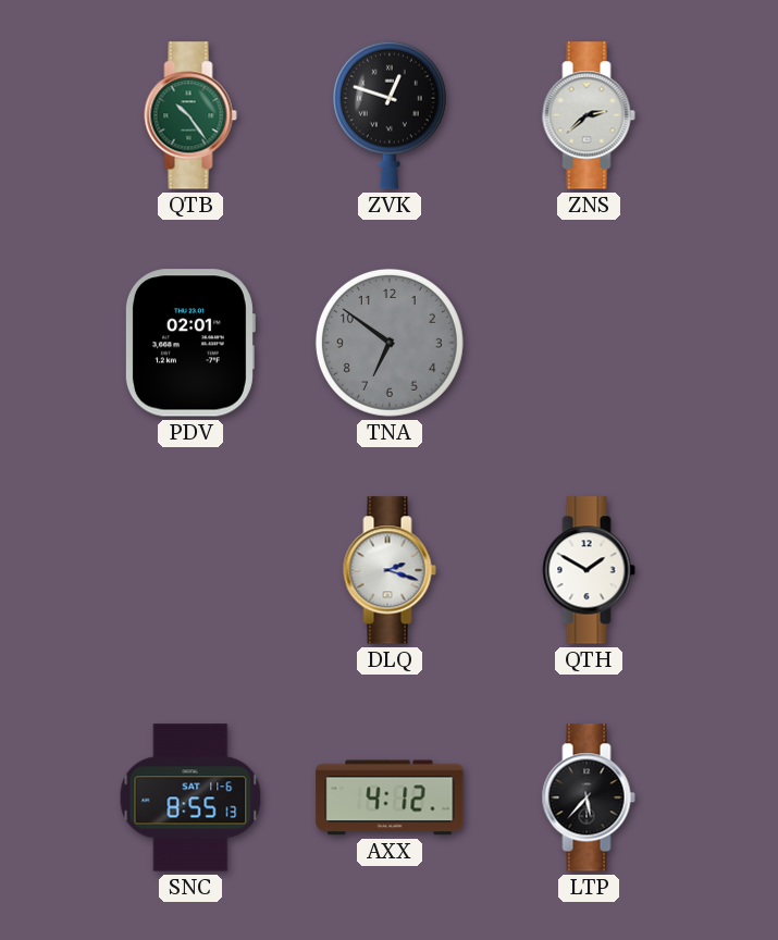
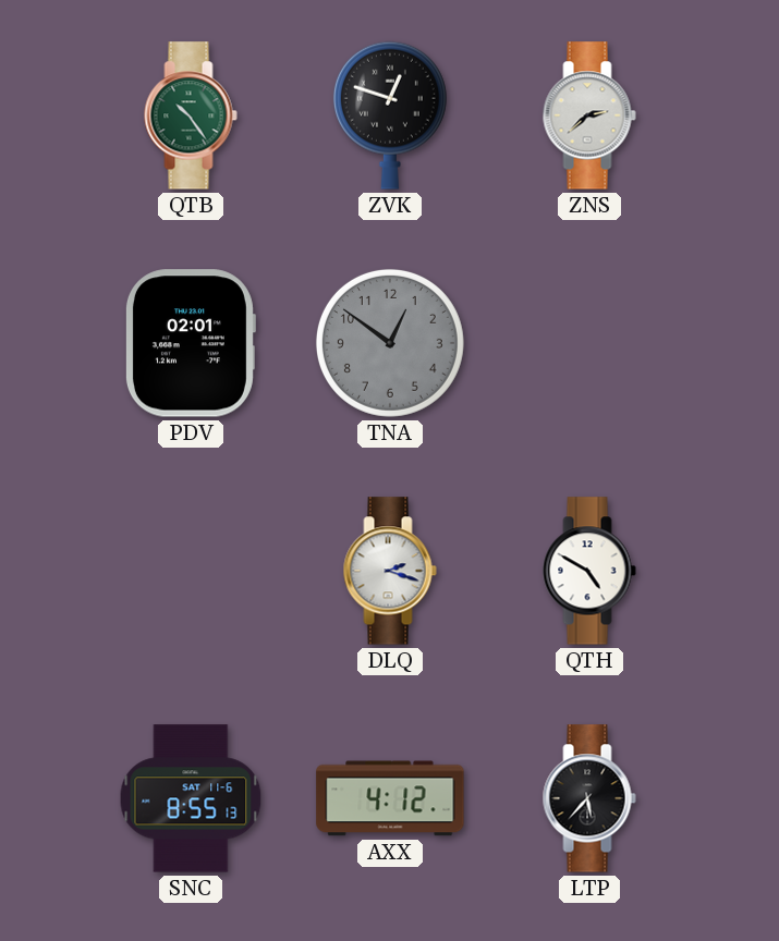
TNA: 6:51 -> 12:51
QTH: 1:50 -> 4:50
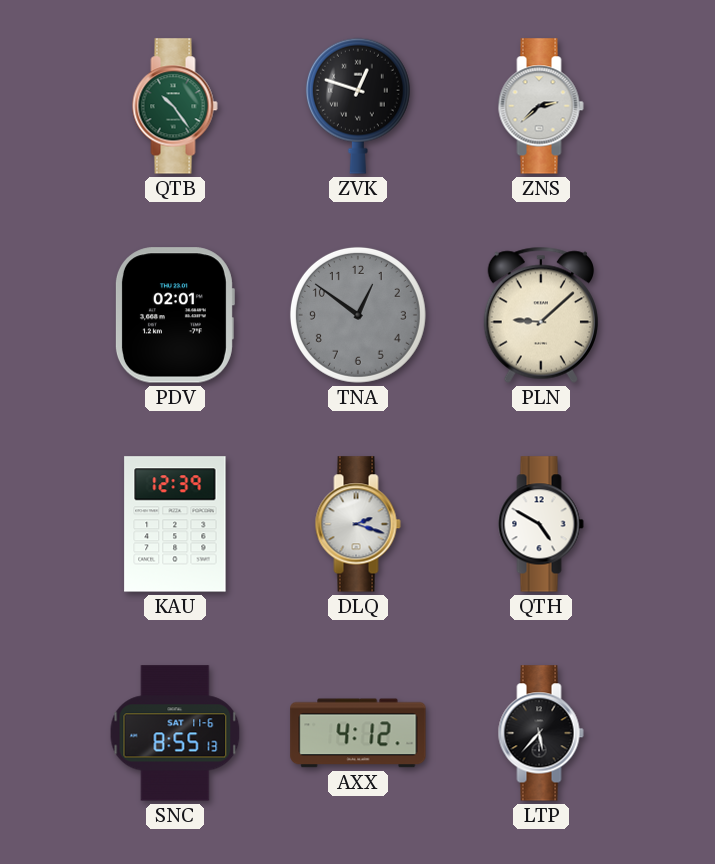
PLN: none -> 9:08
KAU: none -> 12:39
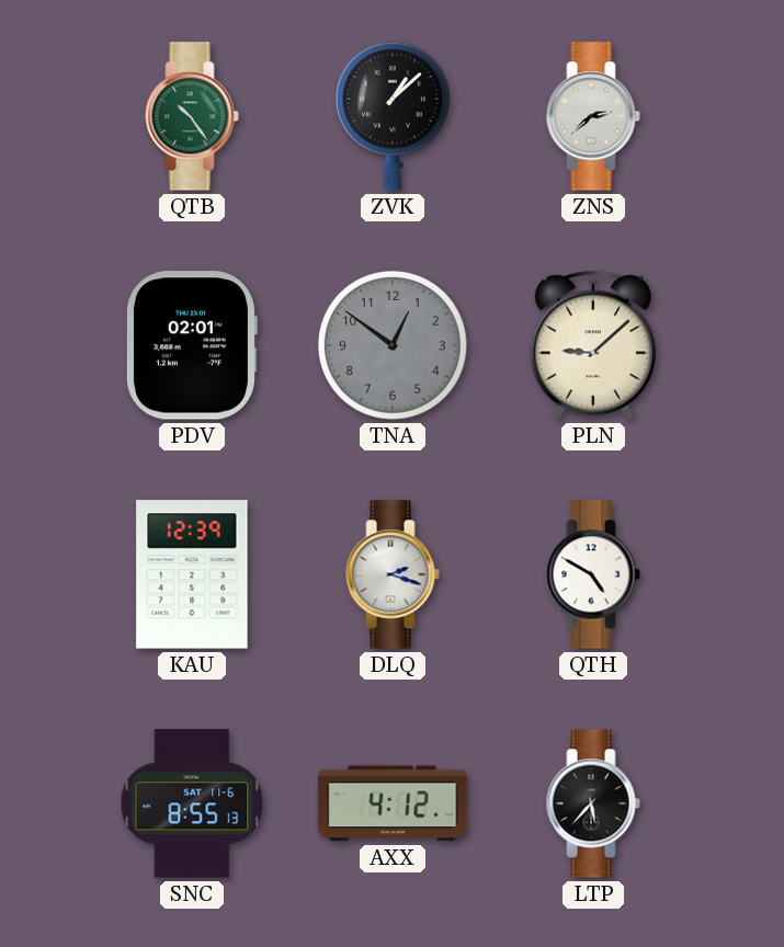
ZVK: 12:48 -> 1:08
